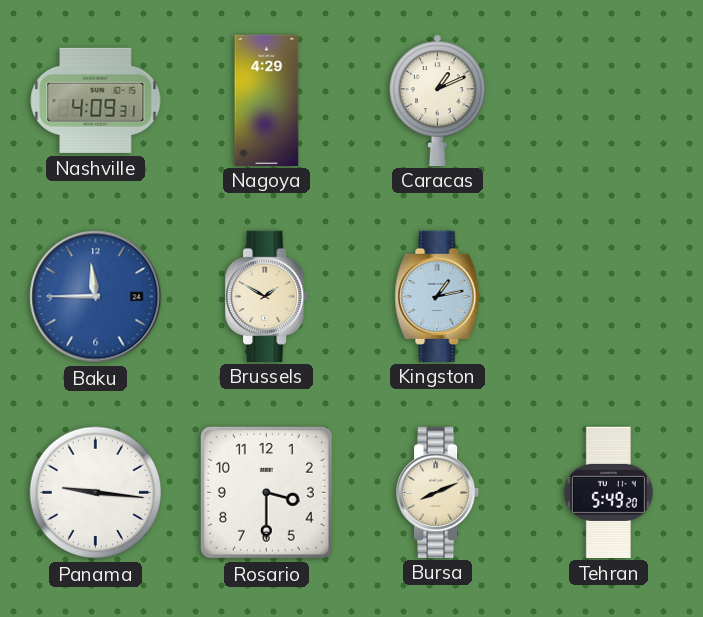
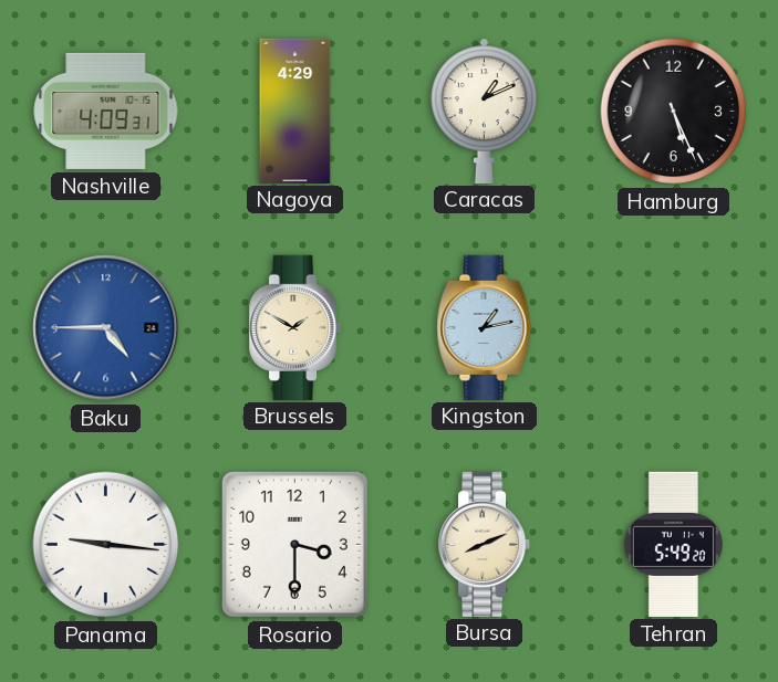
Hamburg: none -> 5:26
Baku: 11:45 -> 4:45
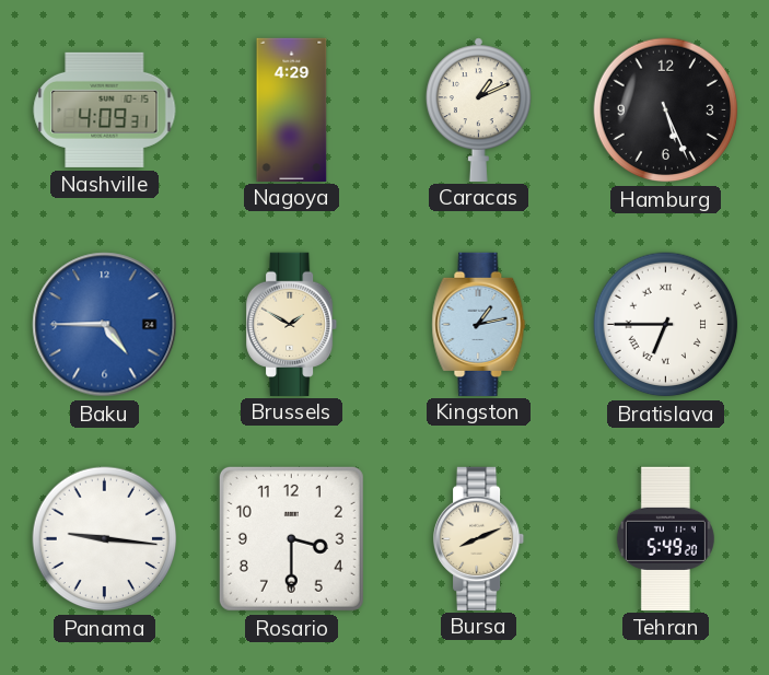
Bratislava: none -> 6:45
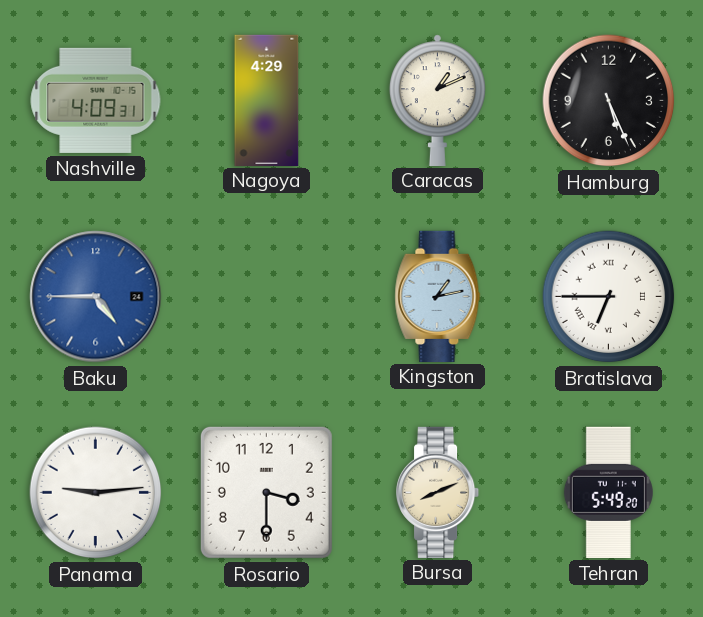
Brussels: 1:50 -> none
Panama: 9:16 -> 9:14
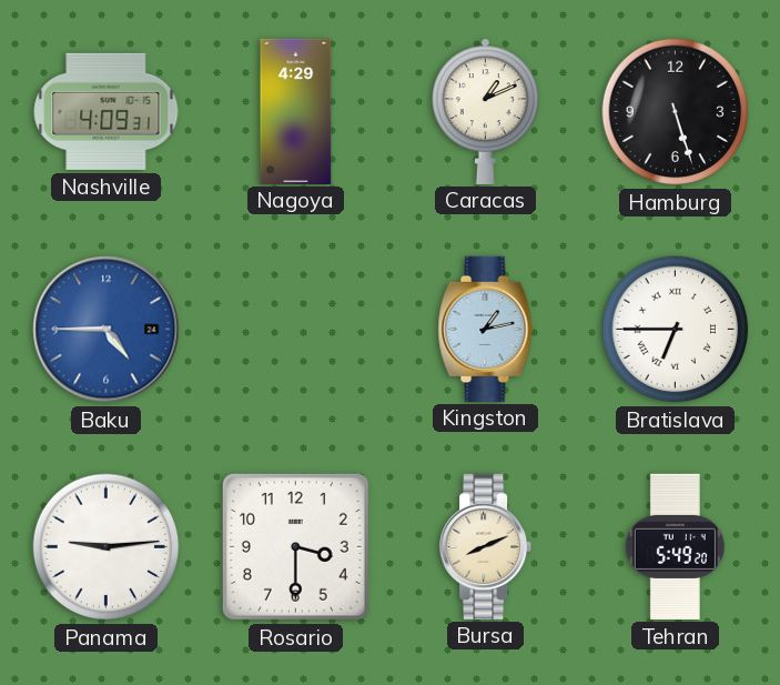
Hamburg: 5:26 -> 5:27
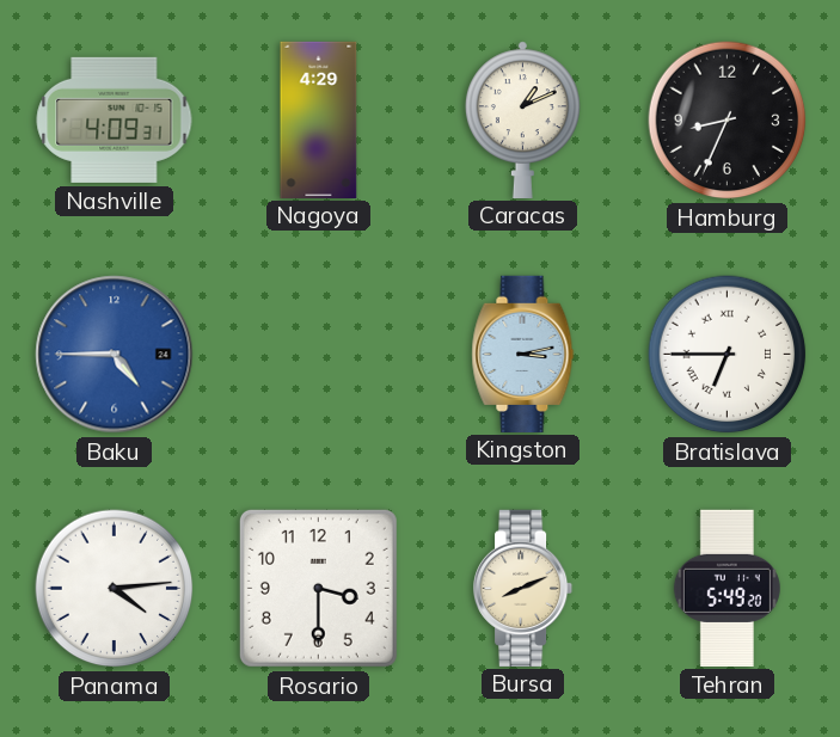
Hamburg: 5:27 -> 8:34
Kingston: 1:13 -> 3:13
Panama: 9:14 -> 4:14
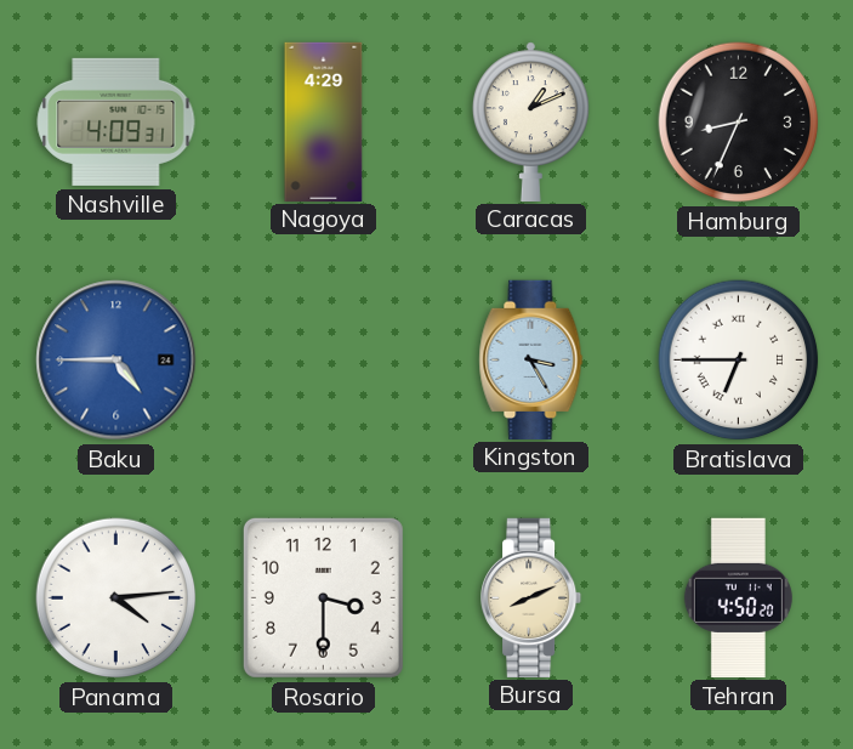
Kingston: 3:13 -> 3:25
Tehran: 5:49 -> 4:50
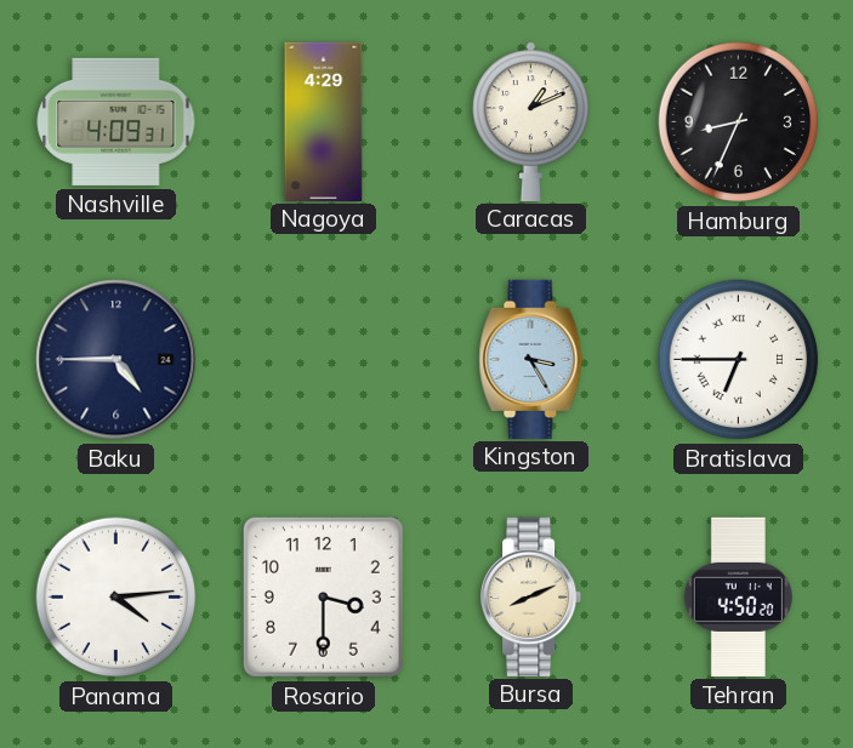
Baku dial: blue -> navy
